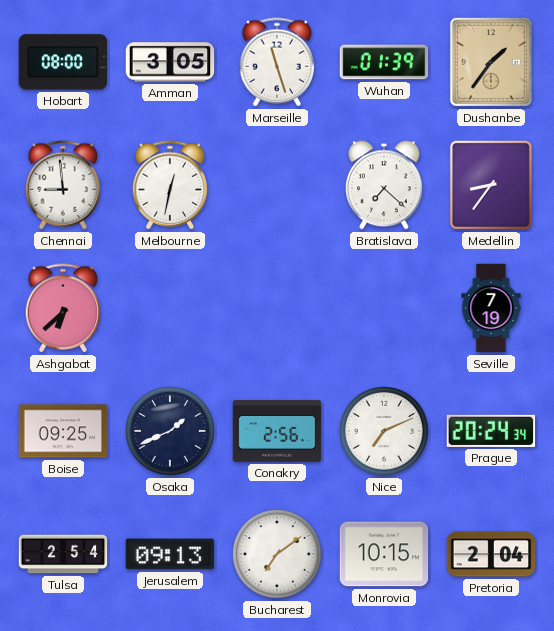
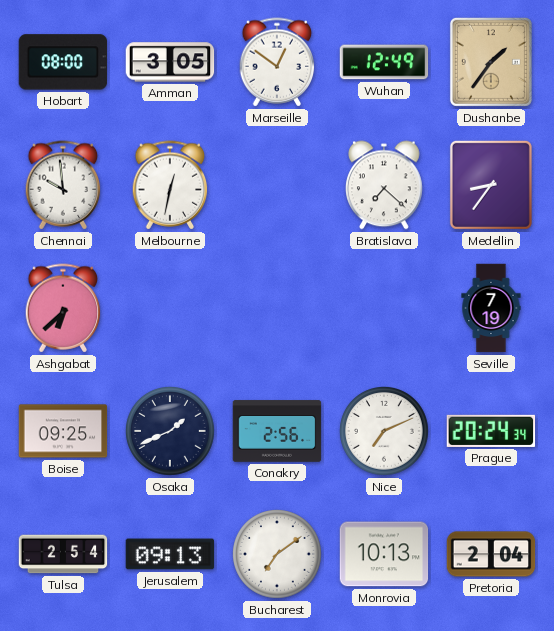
Marseille: 11:27 -> 12:51
Wuhan: 01:39 -> 12:49
Chennai: 8:59 -> 9:59
Monrovia: 10:15 -> 10:13
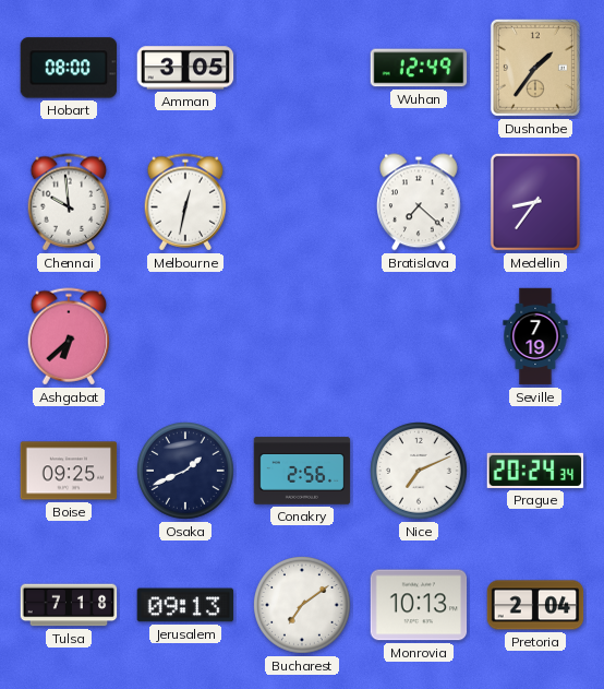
Marseille: 12:51 -> none
Tulsa: 2:54 -> 7:18
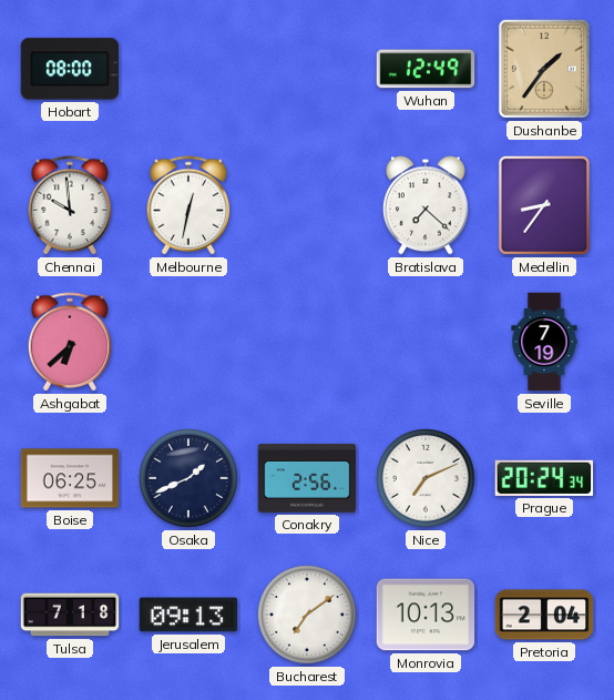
Amman: 3:05 -> none
Boise: 09:25 -> 06:25
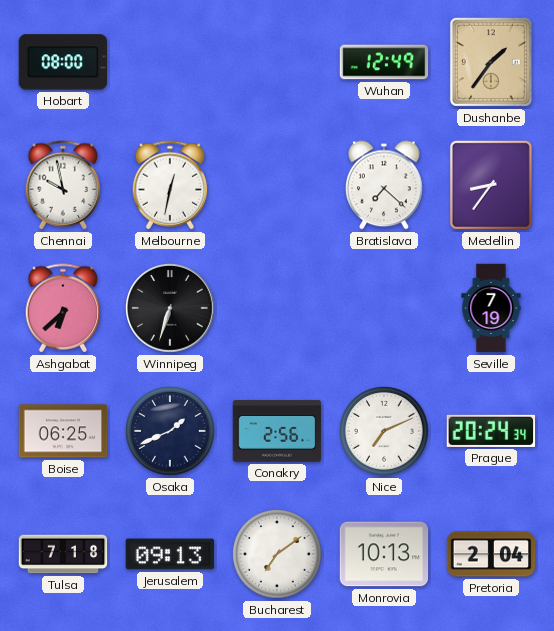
Chennai: 9:59 -> 9:58
Winnipeg: none -> 6:33
